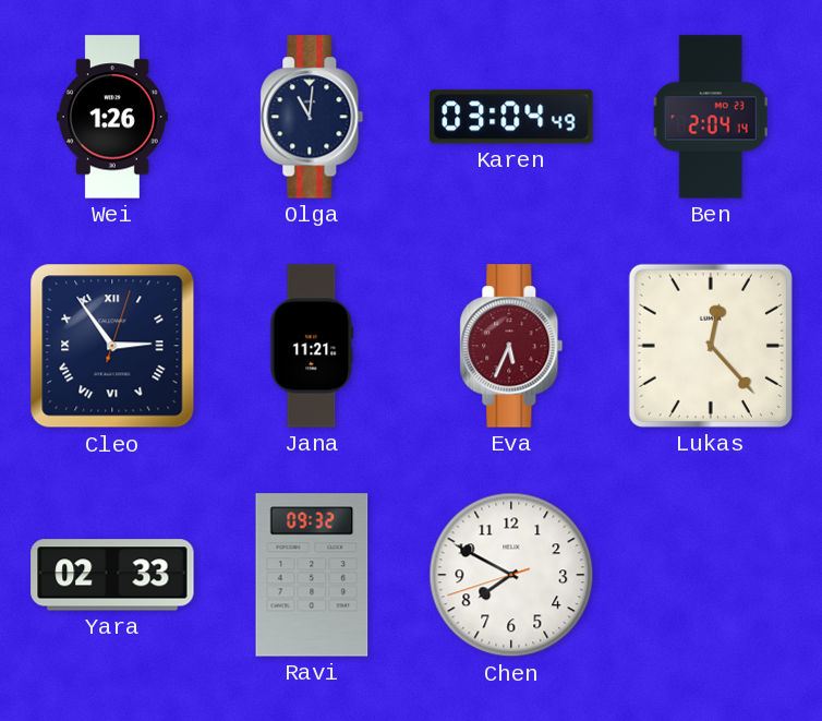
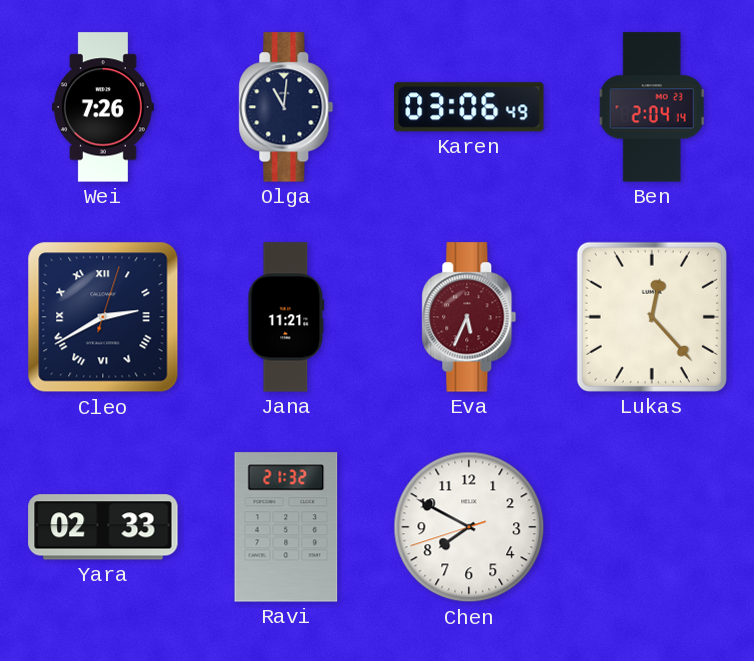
Wei: 1:26 -> 7:26
Karen: 03:04 -> 03:06
Cleo: 2:54 -> 2:40
Ravi: 09:32 -> 21:32
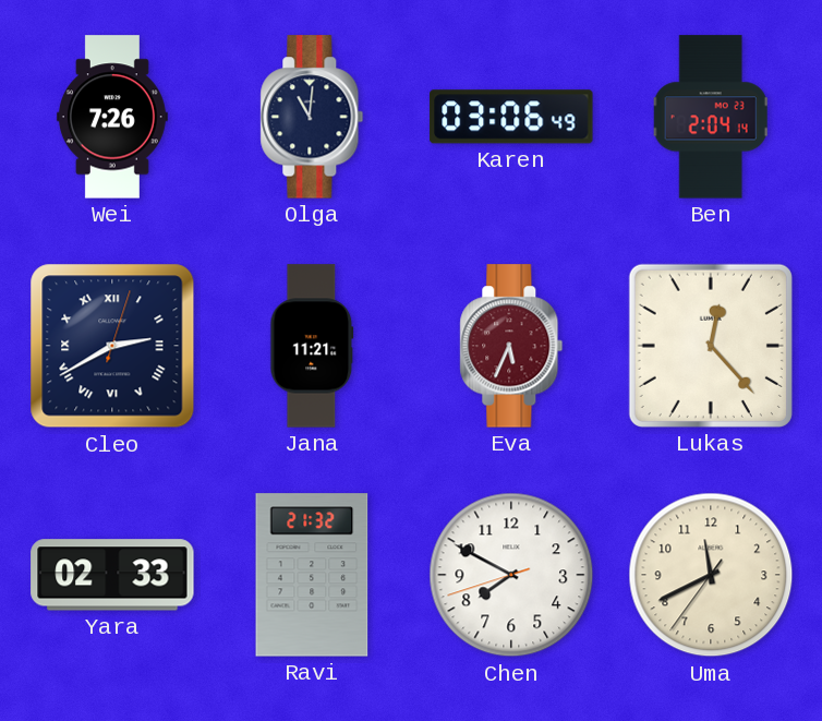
Uma: none -> 11:40
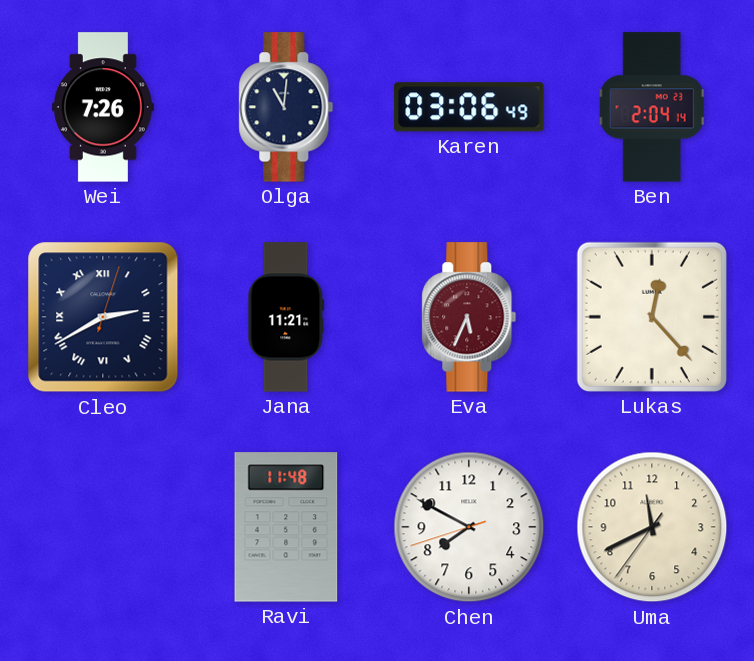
Yara: 02:33 -> none
Ravi: 21:32 -> 11:48
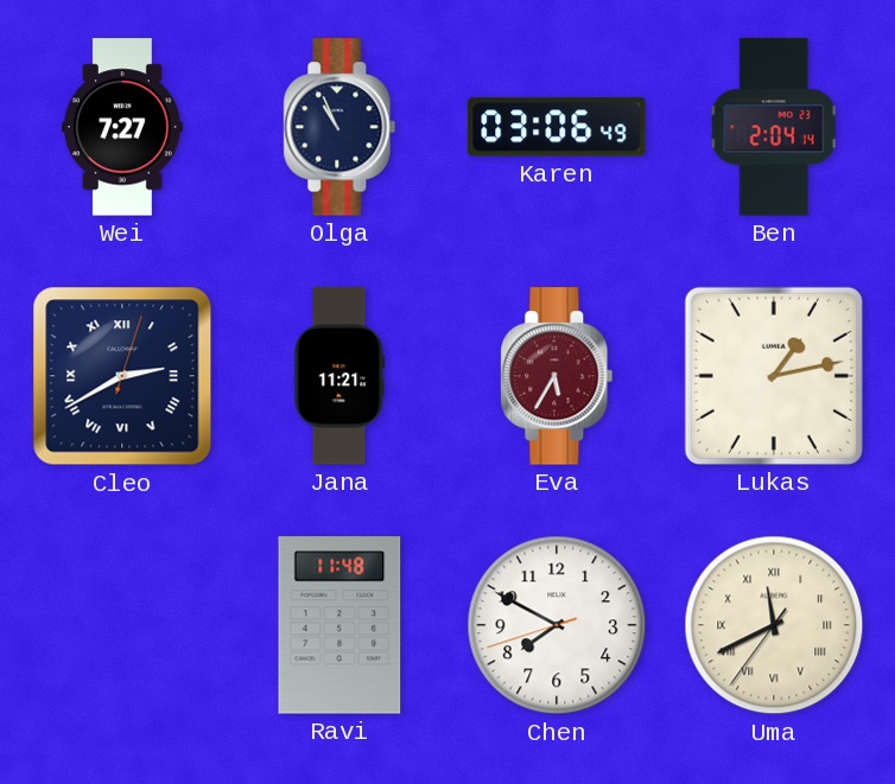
Wei: 7:26 -> 7:27
Olga: 11:01 -> 10:56
Eva: 5:34 -> 5:35
Lukas: 12:23 -> 1:13
Uma numerals: Arabic -> Roman
